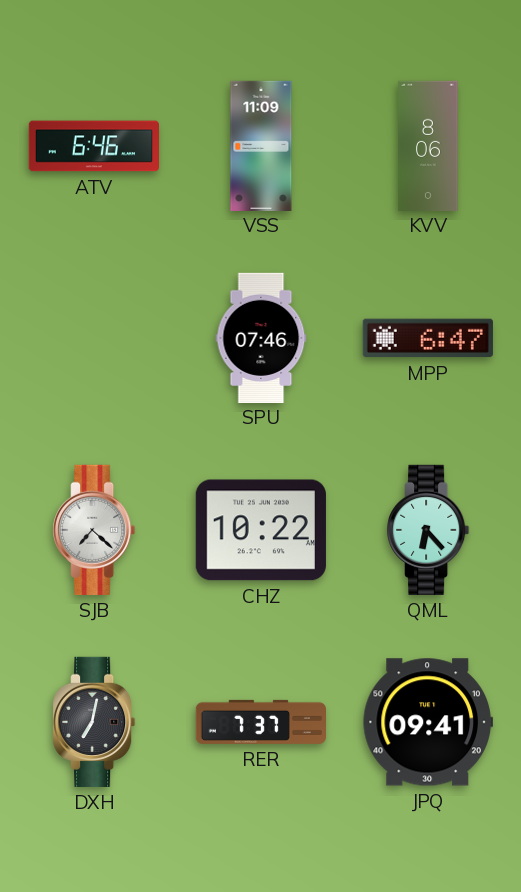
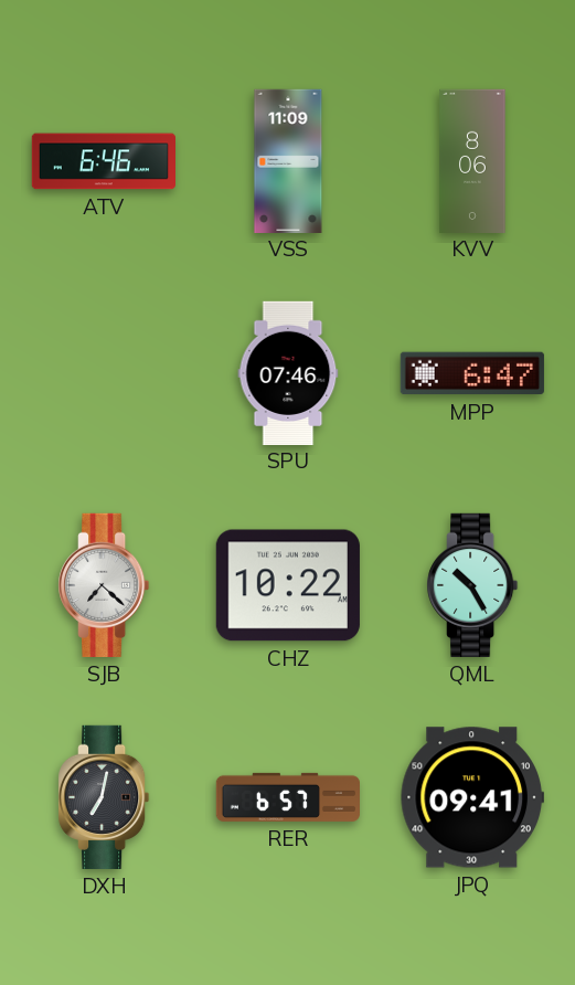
QML: 6:23 -> 10:25
RER: 7:37 -> 6:57
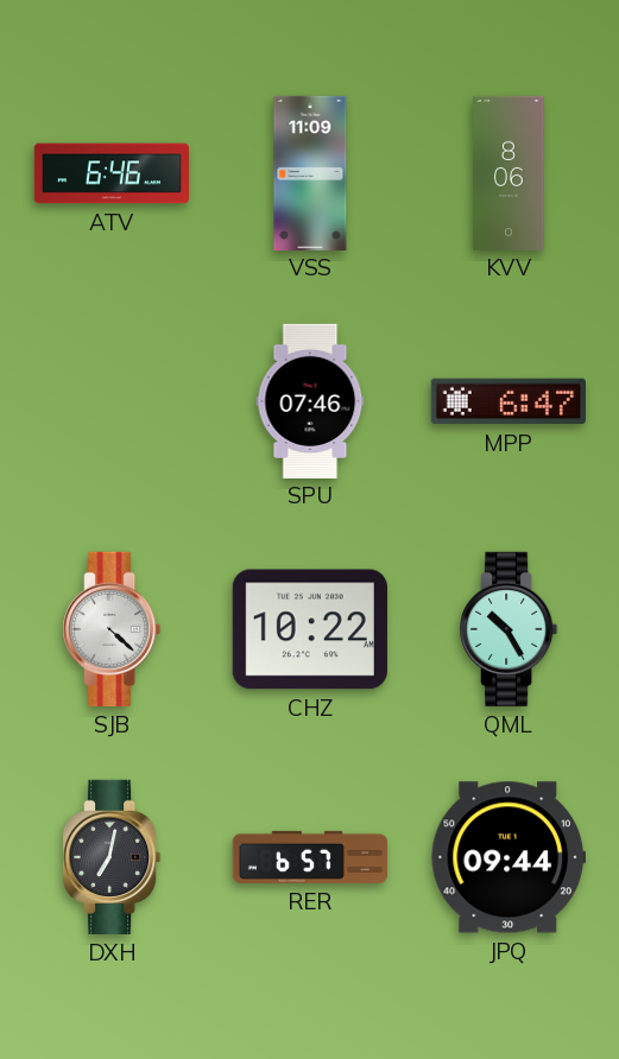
SJB: 7:22 -> 4:22
JPQ: 09:41 -> 09:44
